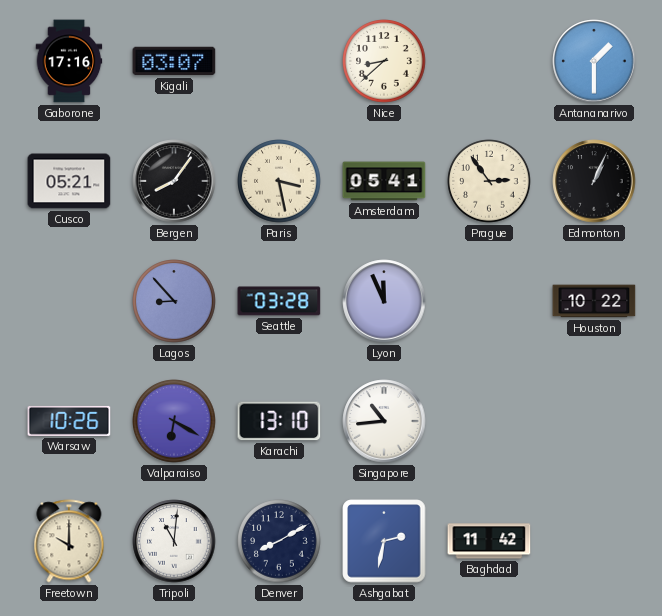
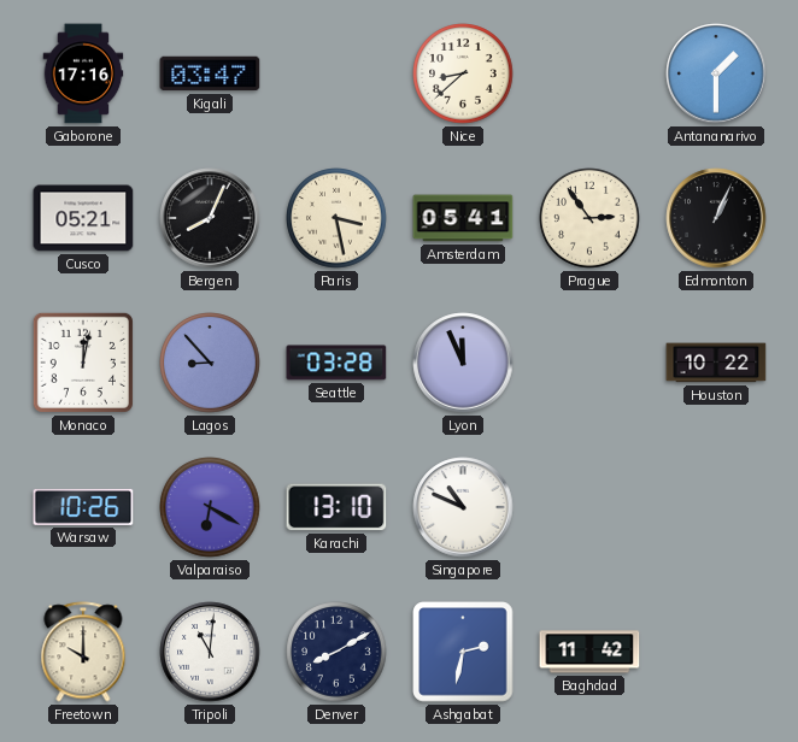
Kigali: 03:07 -> 03:47
Bergen: 8:06 -> 8:04
Monaco: none -> 12:02
Singapore: 10:44 -> 10:49
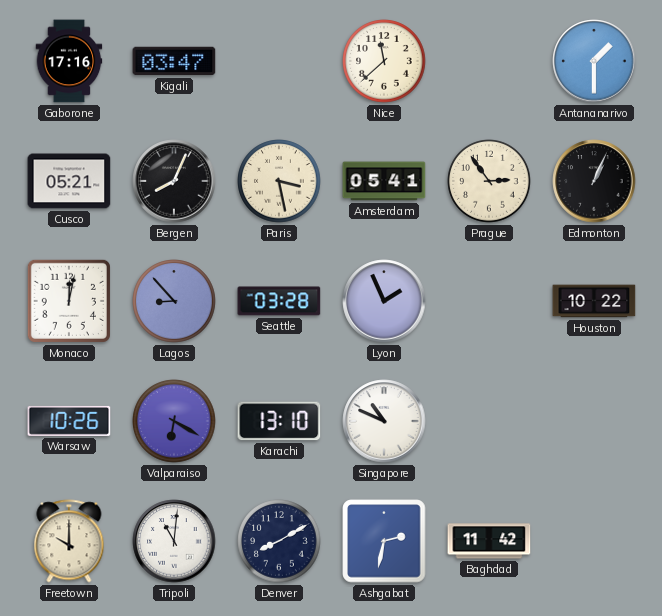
Nice: 8:38 -> 11:38
Lyon: 11:56 -> 1:56
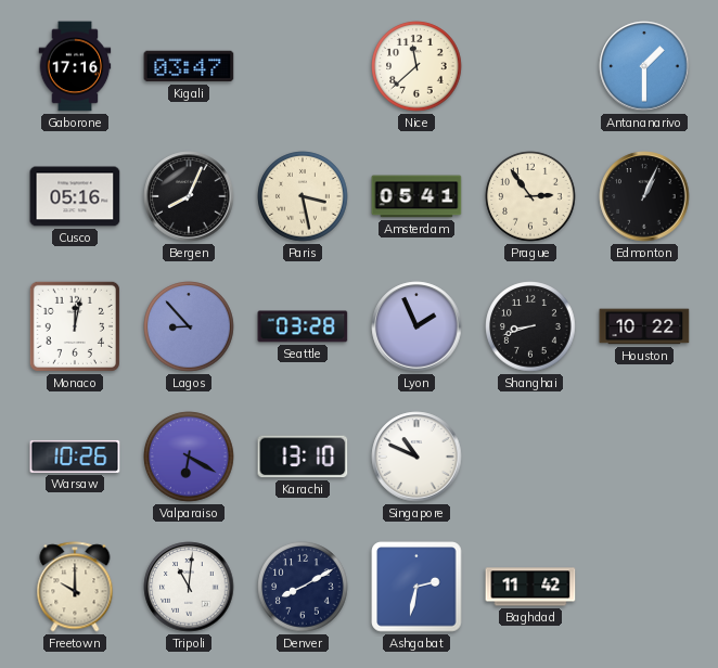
Cusco: 05:21 -> 05:16
Shanghai: none -> 8:42
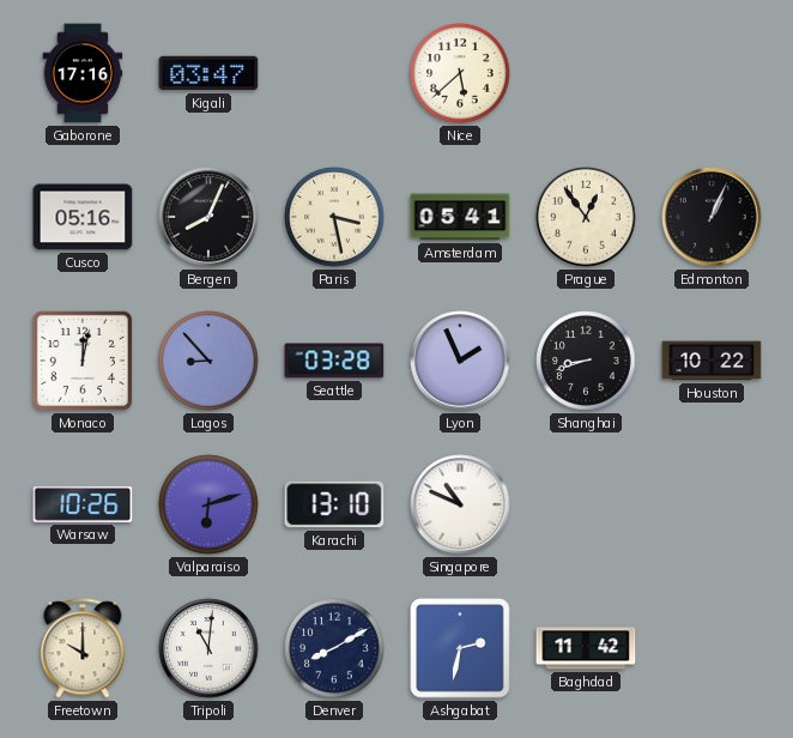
Nice: 11:38 -> 5:38
Antananarivo: 1:30 -> none
Prague: 2:54 -> 12:54
Valparaiso: 6:20 -> 6:12
